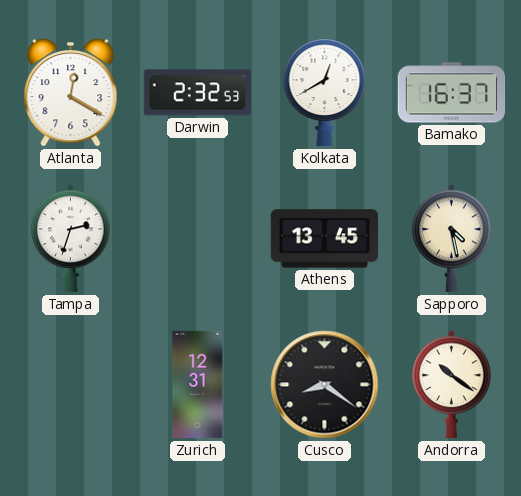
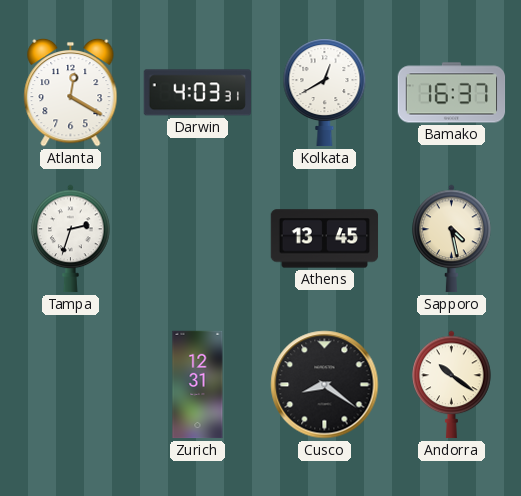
Darwin: 2:32 -> 4:03
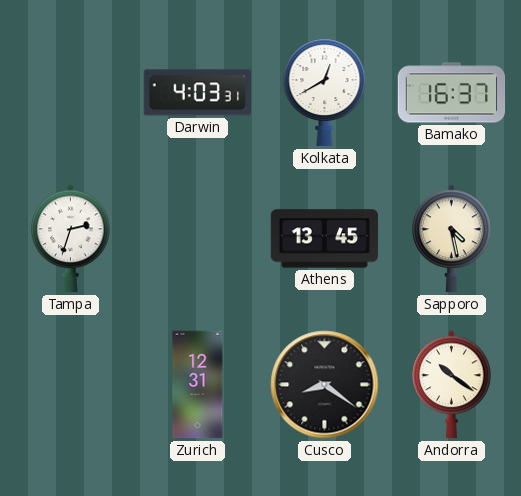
Atlanta: 12:20 -> none
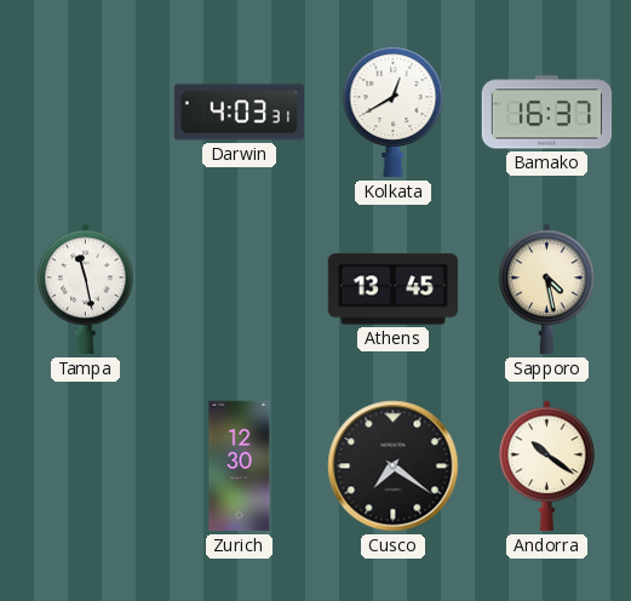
Tampa: 2:33 -> 11:28
Zurich: 12:31 -> 12:30
Cusco: 8:21 -> 7:21
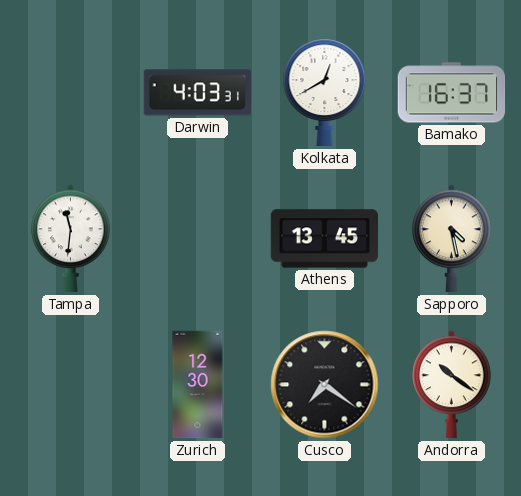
Tampa: 11:28 -> 11:31
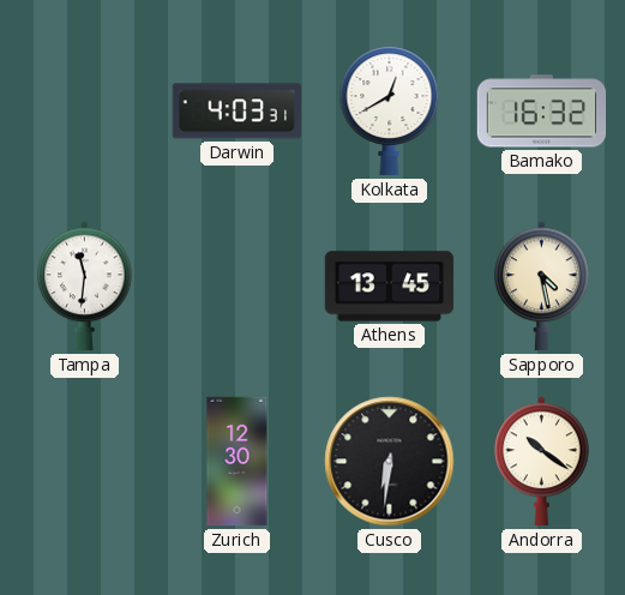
Bamako: 16:37 -> 16:32
Cusco: 7:21 -> 6:31
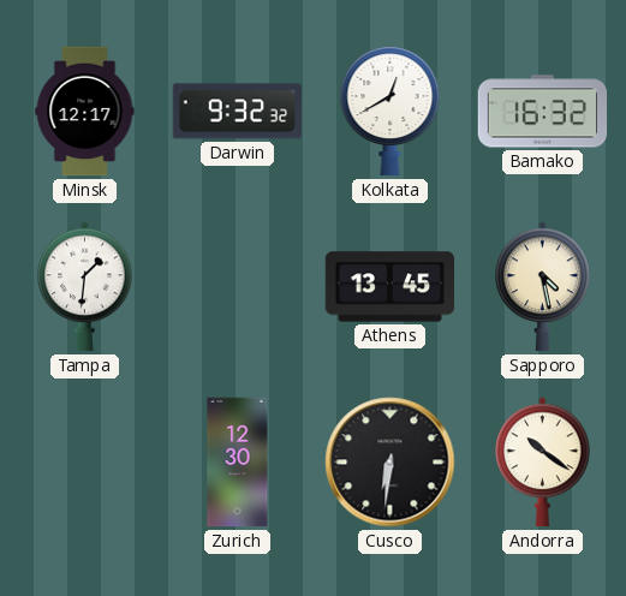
Minsk: none -> 12:17
Darwin: 4:03 -> 9:32
Tampa: 11:31 -> 1:31
